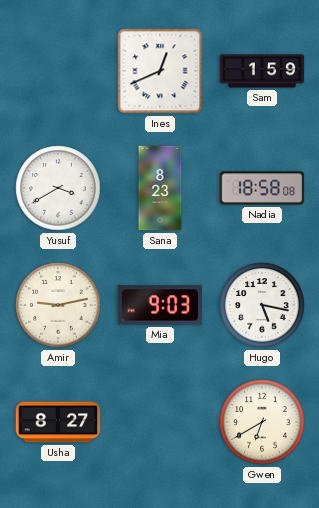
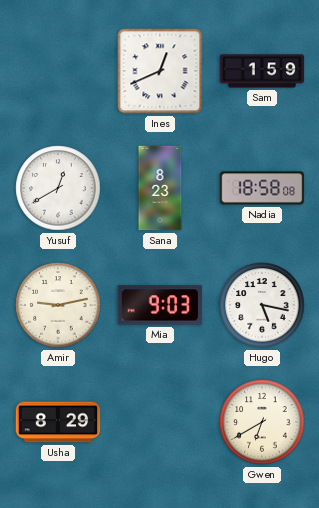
Yusuf: 3:40 -> 12:40
Usha: 8:27 -> 8:29
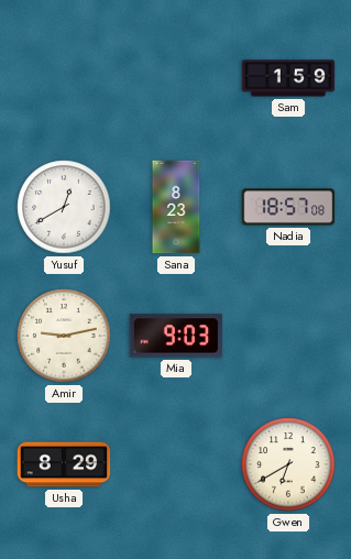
Ines: 12:41 -> none
Nadia: 18:58 -> 18:57
Hugo: 5:17 -> none
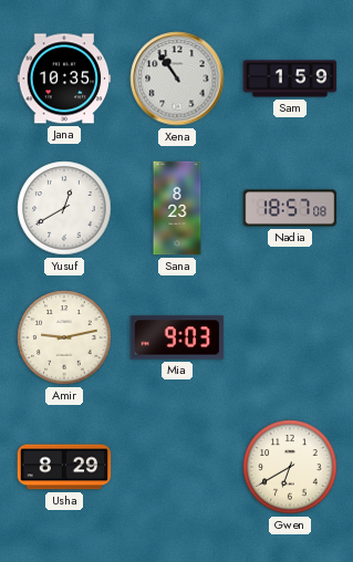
Jana: none -> 10:35
Xena: none -> 10:54
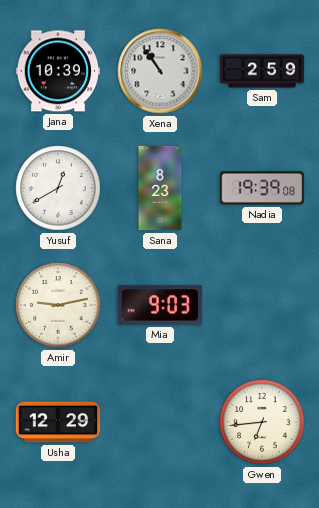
Jana: 10:35 -> 10:39
Sam: 1:59 -> 2:59
Nadia: 18:57 -> 19:39
Usha: 8:29 -> 12:29
Gwen: 6:40 -> 6:44
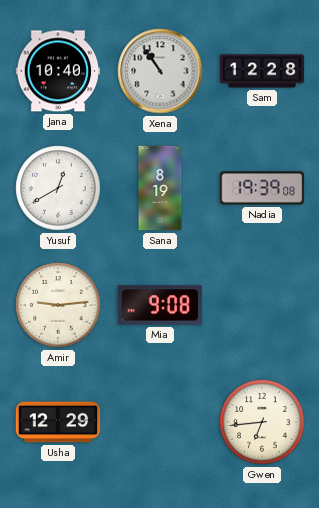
Jana: 10:39 -> 10:40
Sam: 2:59 -> 12:28
Sana: 8:23 -> 8:19
Amir: 9:13 -> 9:14
Mia: 9:03 -> 9:08
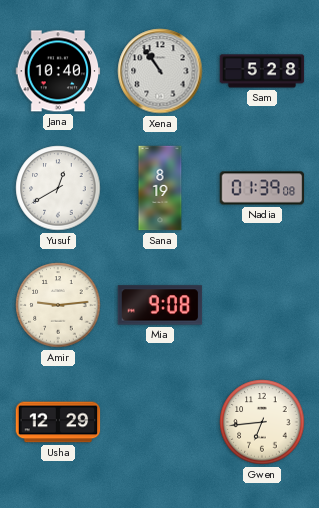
Sam: 12:28 -> 5:28
Nadia: 19:39 -> 01:39
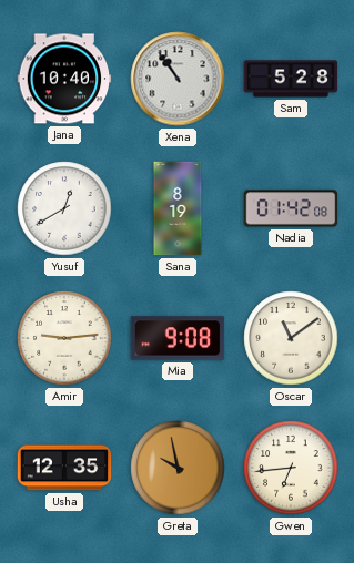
Nadia: 01:39 -> 01:42
Oscar: none -> 11:09
Usha: 12:29 -> 12:35
Greta: none -> 9:58
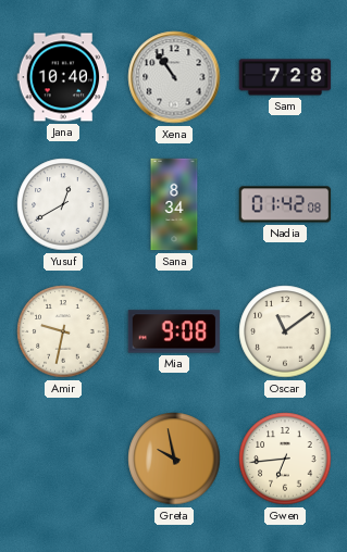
Sam: 5:28 -> 7:28
Sana: 8:19 -> 8:34
Amir: 9:14 -> 9:32
Usha: 12:35 -> none
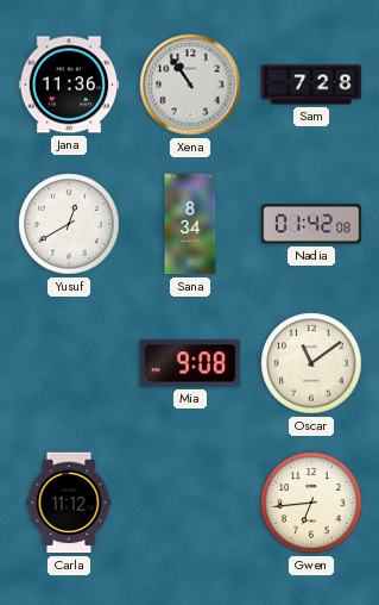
Jana: 10:40 -> 11:36
Amir: 9:32 -> none
Carla: none -> 11:12
Greta: 9:58 -> none
